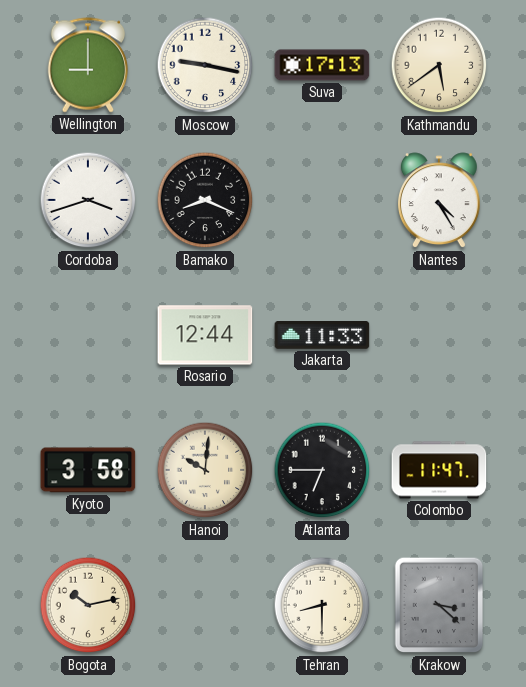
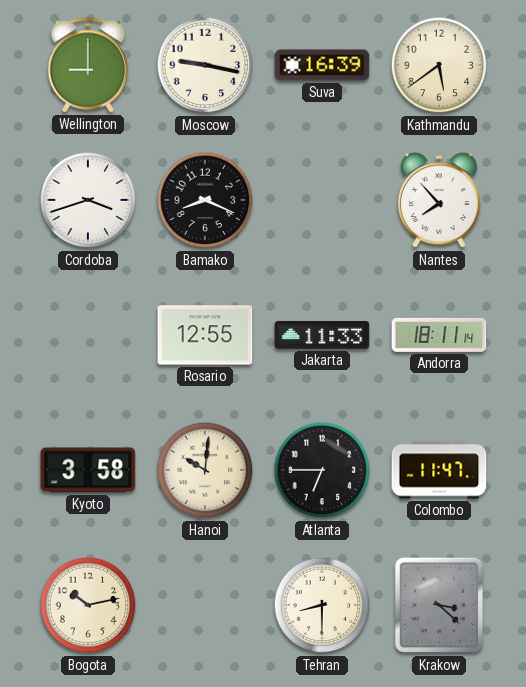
Suva: 17:13 -> 16:39
Nantes: 4:25 -> 7:53
Rosario: 12:44 -> 12:55
Andorra: none -> 18:11
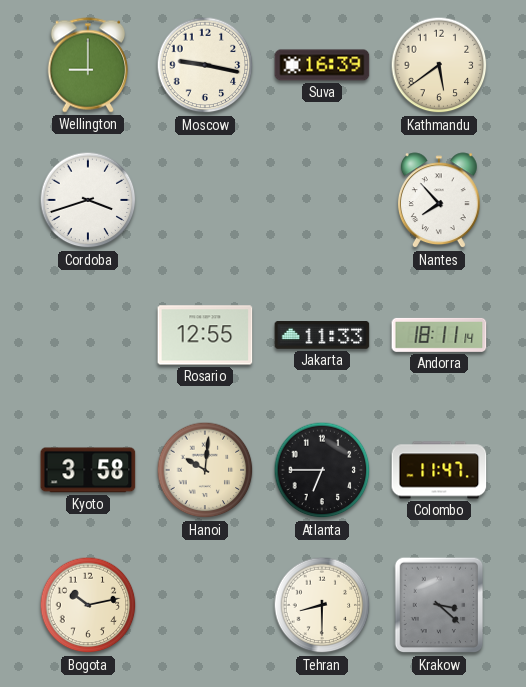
Bamako: 8:19 -> none
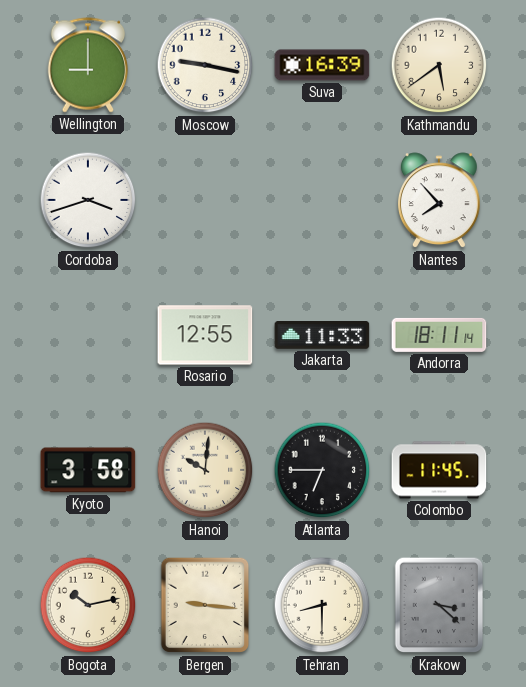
Colombo: 11:47 -> 11:45
Bergen: none -> 9:16
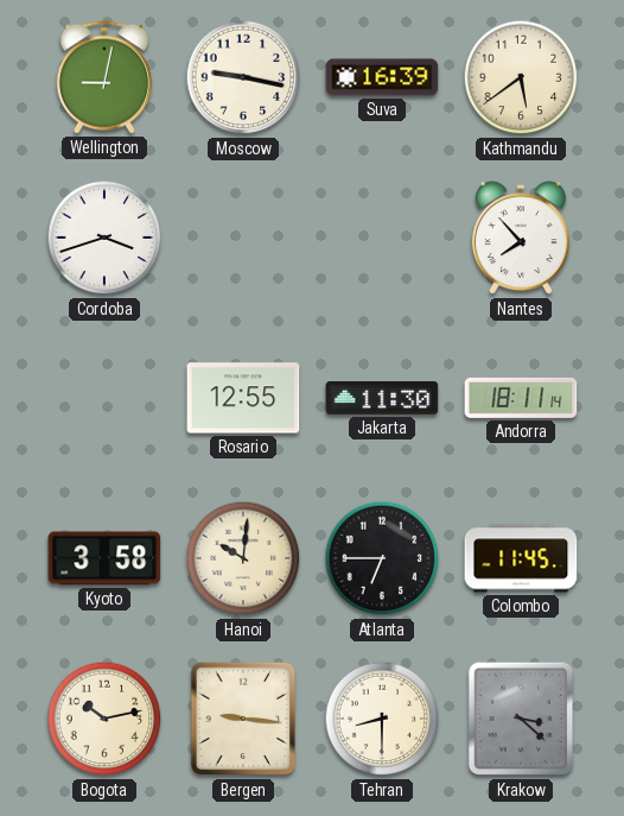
Wellington: 9:00 -> 9:02
Jakarta: 11:33 -> 11:30
